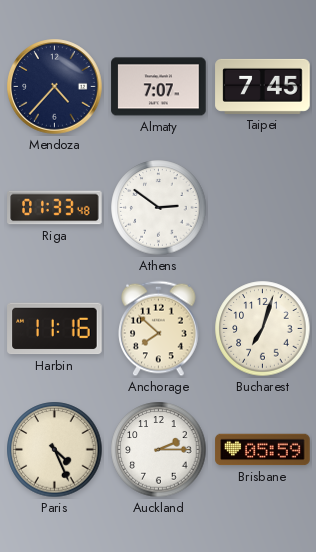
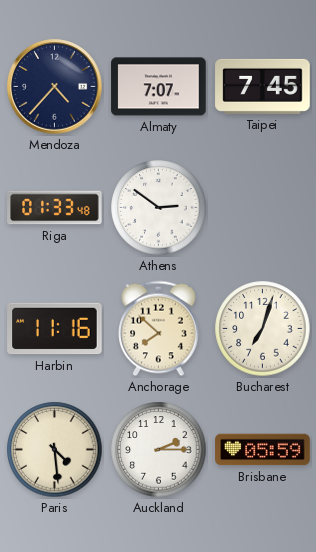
Paris: 4:26 -> 4:29
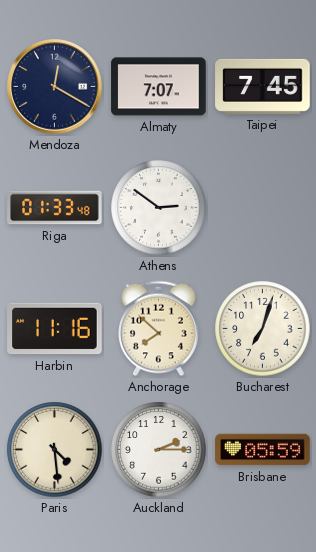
Mendoza: 4:37 -> 12:20
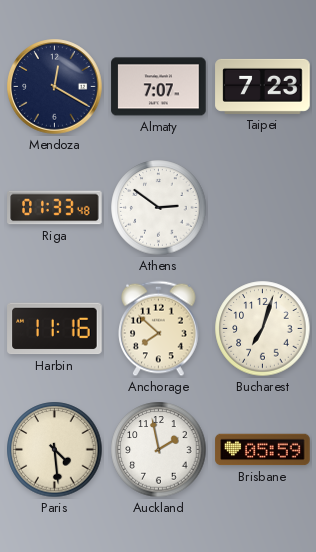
Taipei: 7:45 -> 7:23
Auckland: 2:15 -> 1:58
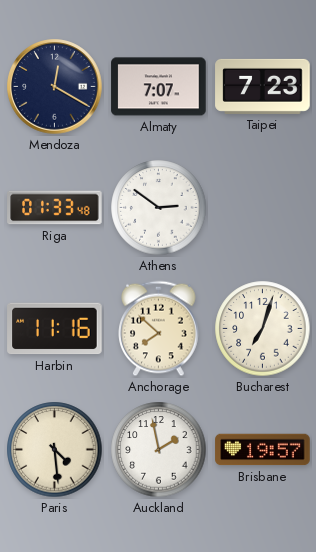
Brisbane: 05:59 -> 19:57
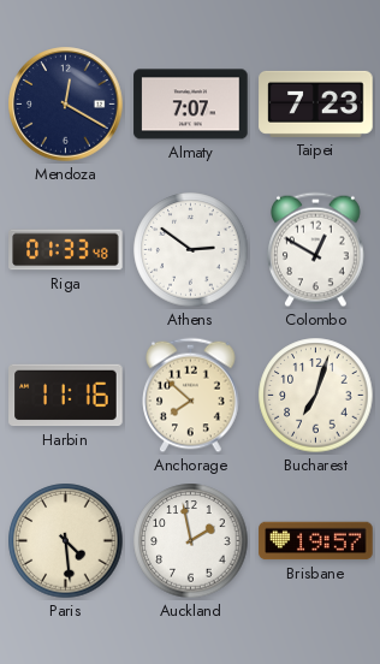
Colombo: none -> 12:50
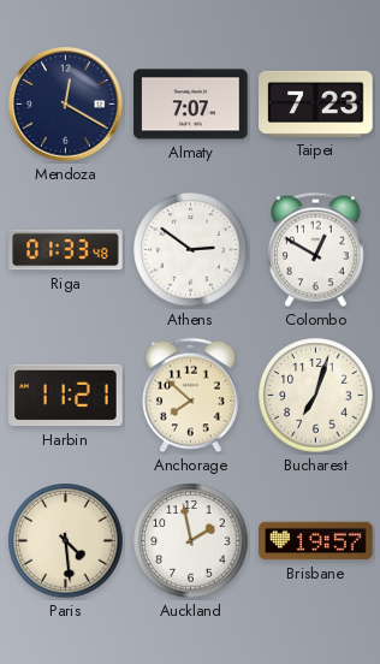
Harbin: 11:16 -> 11:21
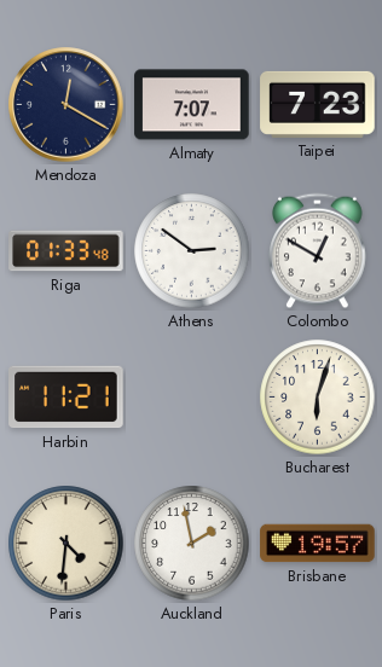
Anchorage: 7:52 -> none
Bucharest: 7:03 -> 6:03
Paris: 4:29 -> 4:31
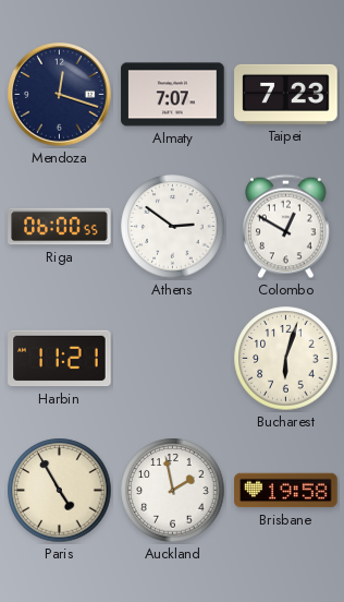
Mendoza: 12:20 -> 12:18
Riga: 01:33 -> 06:00
Paris: 4:31 -> 4:55
Brisbane: 19:57 -> 19:58
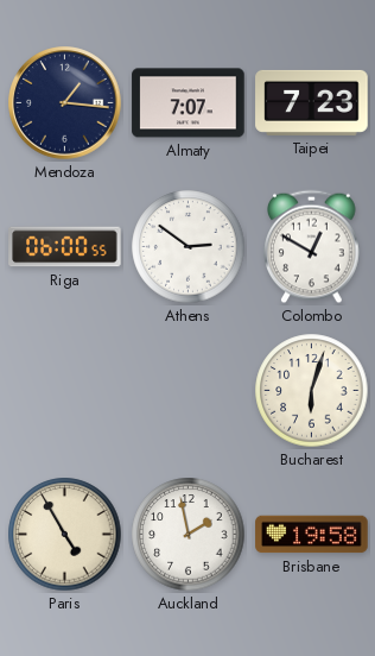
Mendoza: 12:18 -> 1:16
Harbin: 11:21 -> none
